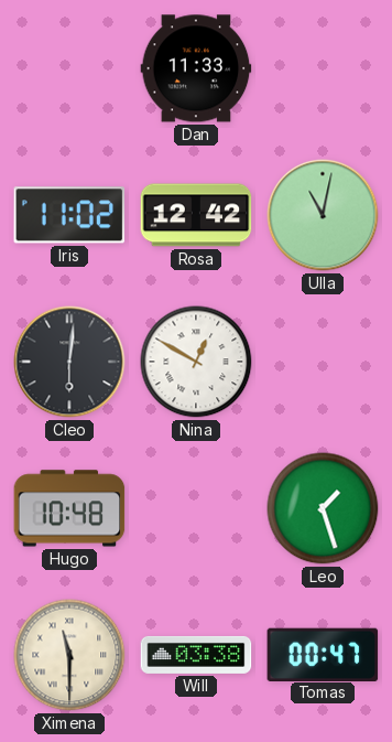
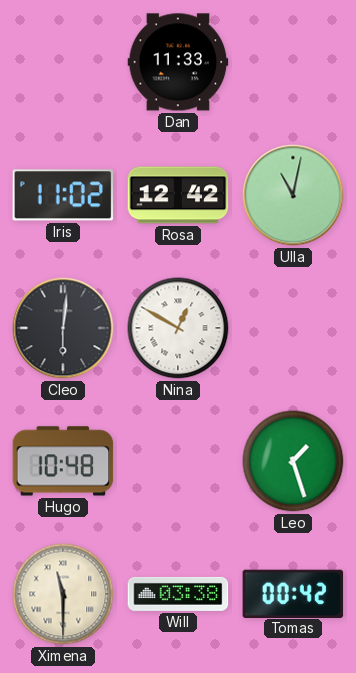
Tomas: 00:47 -> 00:42
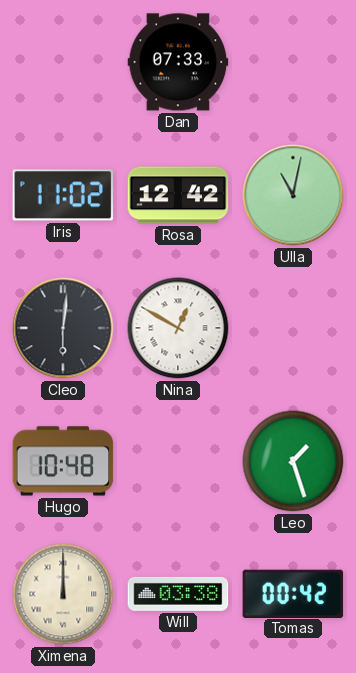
Dan: 11:33 -> 07:33
Ximena: 11:30 -> 12:00
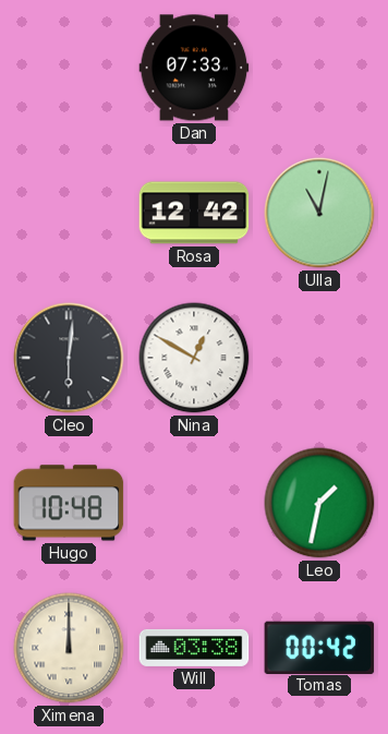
Iris: 11:02 -> none
Leo: 1:27 -> 1:32
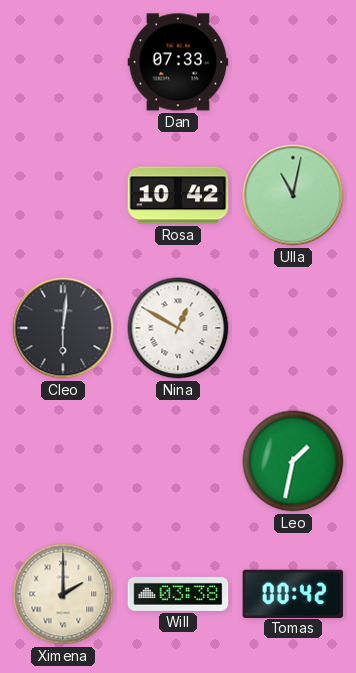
Rosa: 12:42 -> 10:42
Hugo: 10:48 -> none
Ximena: 12:00 -> 2:00
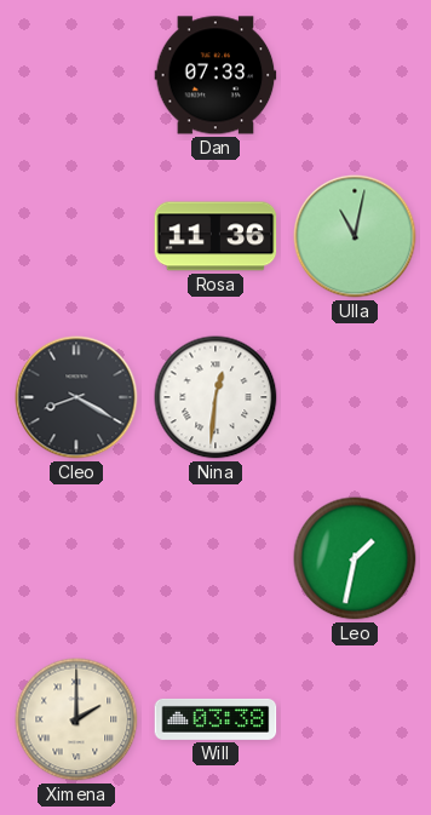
Rosa: 10:42 -> 11:36
Cleo: 6:01 -> 8:20
Nina: 12:50 -> 12:31
Tomas: 00:42 -> none
